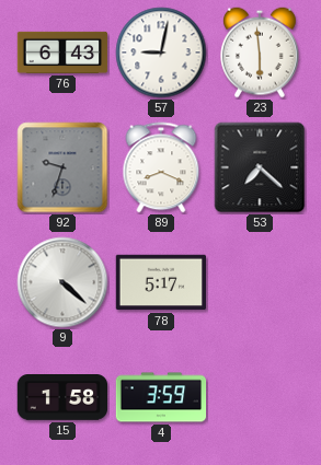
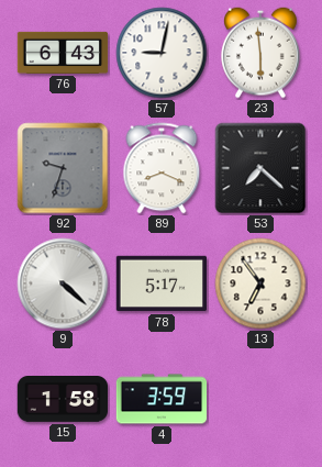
13: none -> 6:54
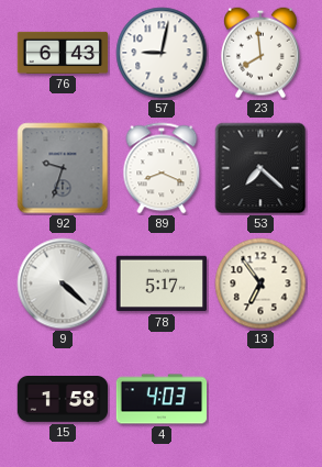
23: 5:59 -> 7:59
4: 3:59 -> 4:03
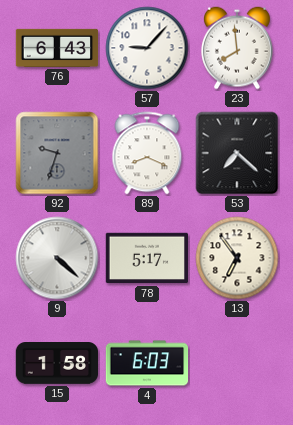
57: 9:02 -> 9:07
4: 4:03 -> 6:03
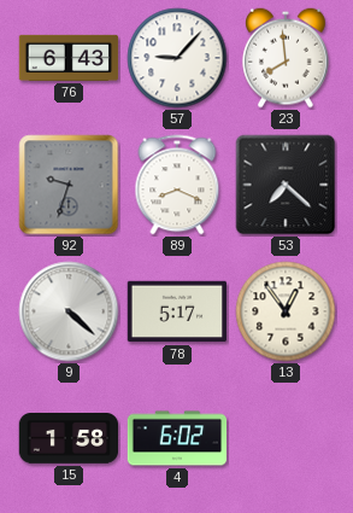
13: 6:54 -> 12:54
4: 6:03 -> 6:02
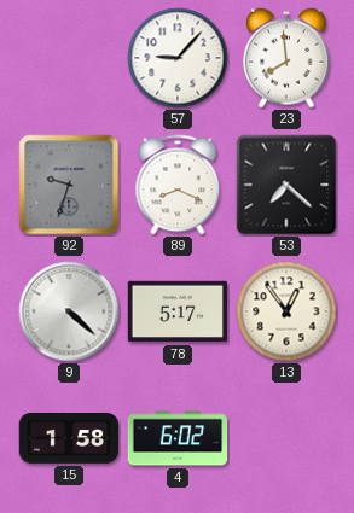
76: 6:43 -> none
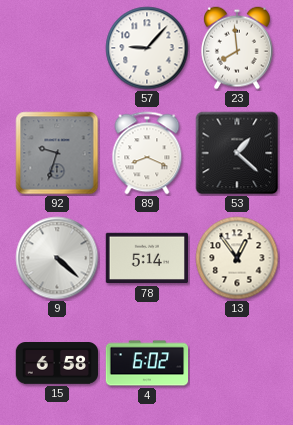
53: 7:22 -> 1:22
78: 5:17 -> 5:14
15: 1:58 -> 6:58
